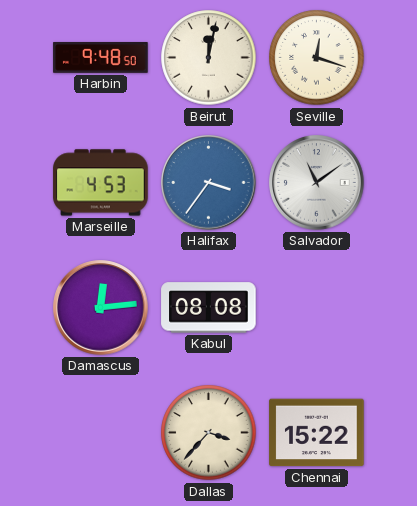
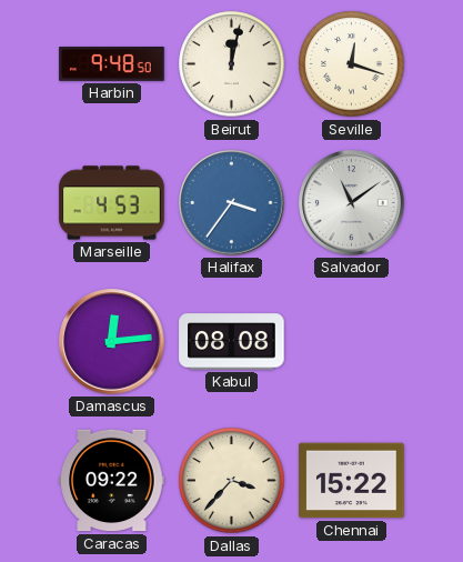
Caracas: none -> 09:22
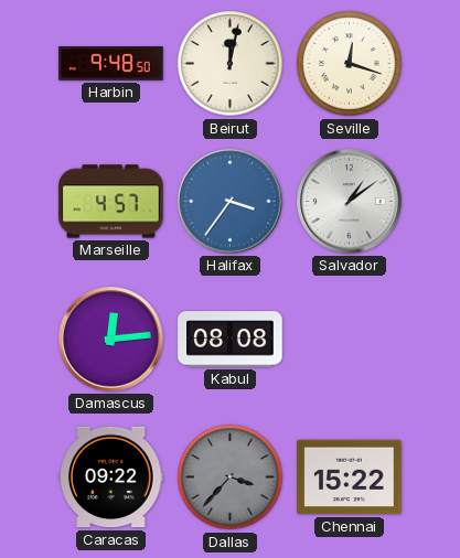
Marseille: 4:53 -> 4:57
Salvador: 11:09 -> 1:09
Dallas dial: cream -> grey
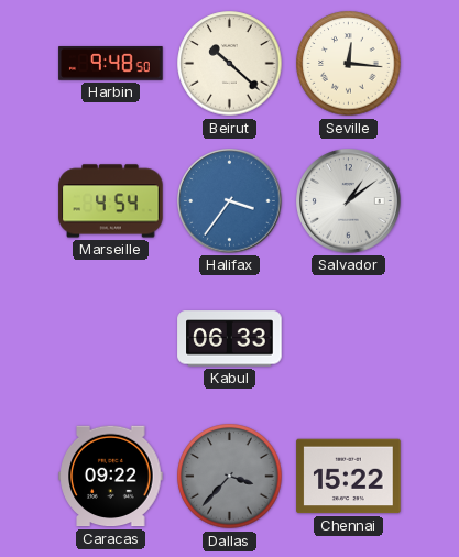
Beirut: 12:02 -> 10:22
Seville: 12:18 -> 12:16
Marseille: 4:57 -> 4:54
Damascus: 12:14 -> none
Kabul: 08:08 -> 06:33
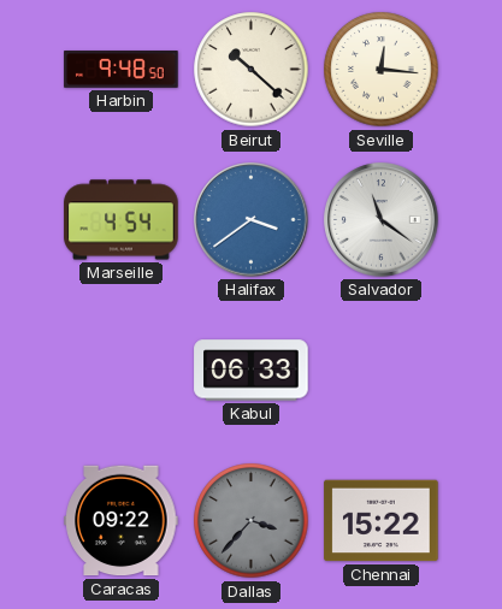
Halifax: 3:36 -> 3:39
Salvador: 1:09 -> 11:21
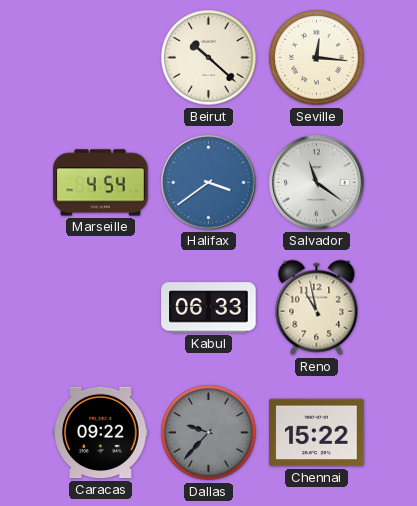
Harbin: 9:48 -> none
Reno: none -> 10:58
Dallas: 3:37 -> 9:37
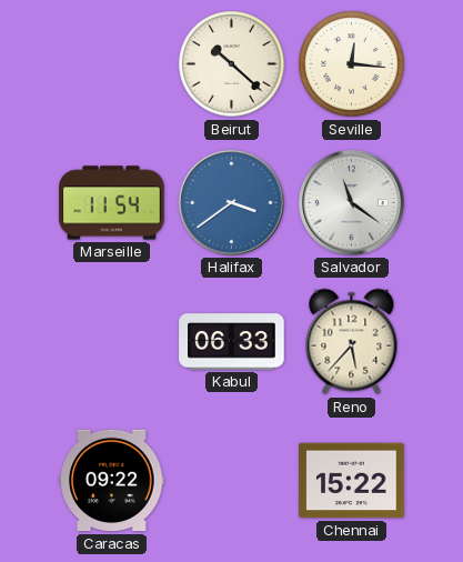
Marseille: 4:54 -> 11:54
Reno: 10:58 -> 5:37
Dallas: 9:37 -> none
